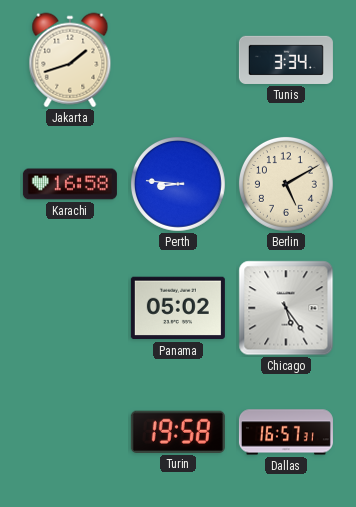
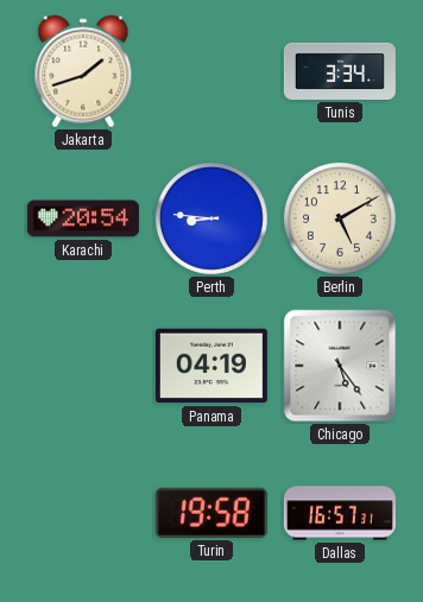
Karachi: 16:58 -> 20:54
Panama: 05:02 -> 04:19
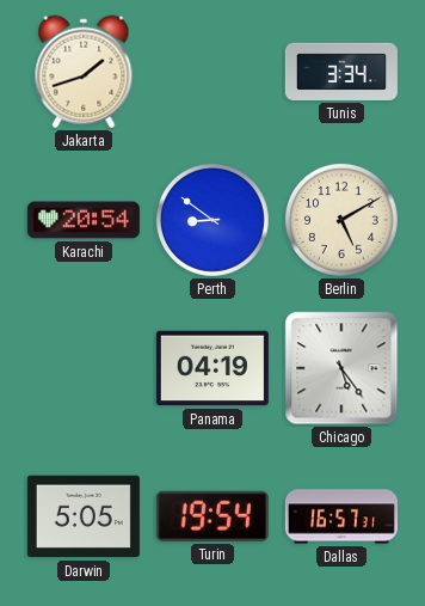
Perth: 8:46 -> 8:51
Darwin: none -> 5:05
Turin: 19:58 -> 19:54
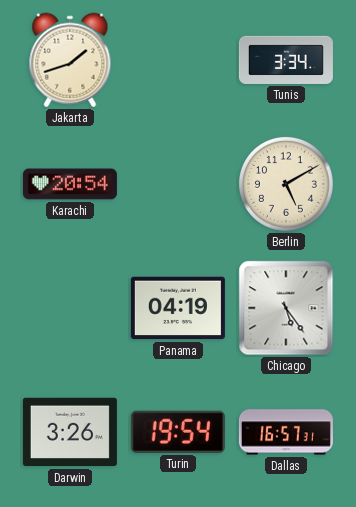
Perth: 8:51 -> none
Darwin: 5:05 -> 3:26
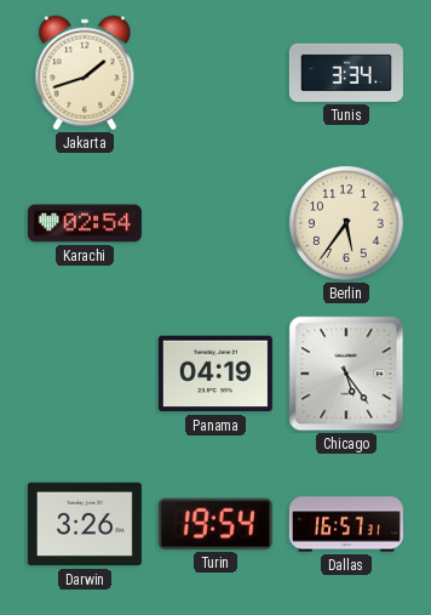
Karachi: 20:54 -> 02:54
Berlin: 5:10 -> 5:36
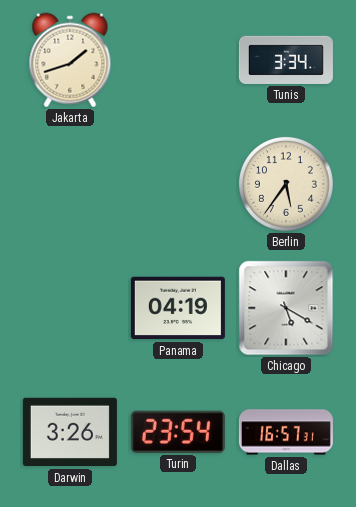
Karachi: 02:54 -> none
Chicago: 5:24 -> 5:20
Turin: 19:54 -> 23:54
